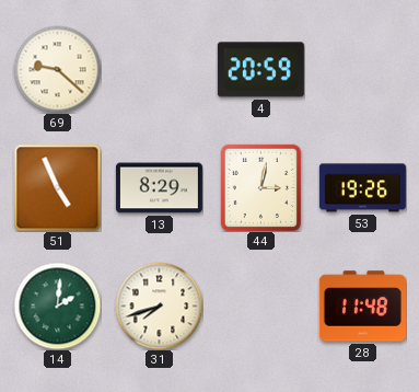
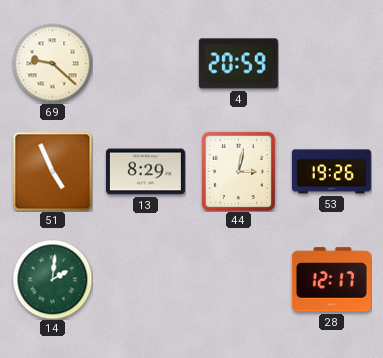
31: 7:42 -> none
28: 11:48 -> 12:17
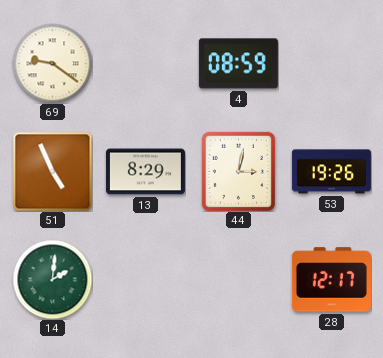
69: 9:22 -> 9:21
4: 20:59 -> 08:59
